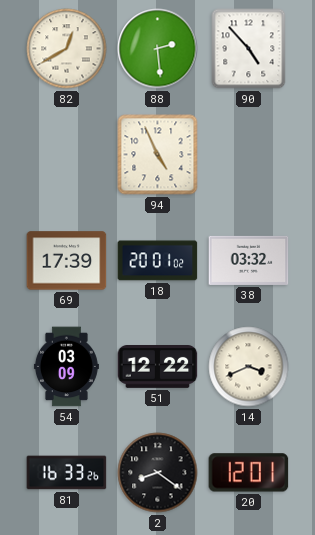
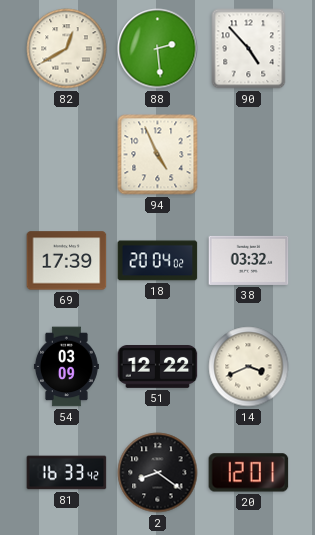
18: 20:01 -> 20:04
81: 16:33:26 -> 16:33:42
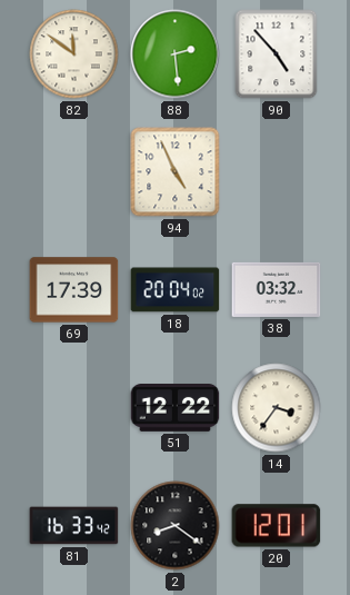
82: 12:40 -> 11:51
54: 03:09 -> none
14: 3:41 -> 3:36
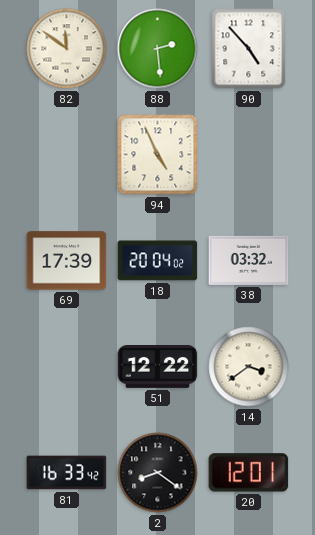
14: 3:36 -> 3:39
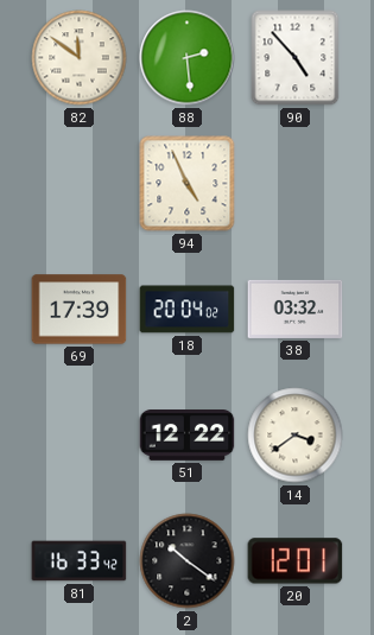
2: 8:21 -> 10:21
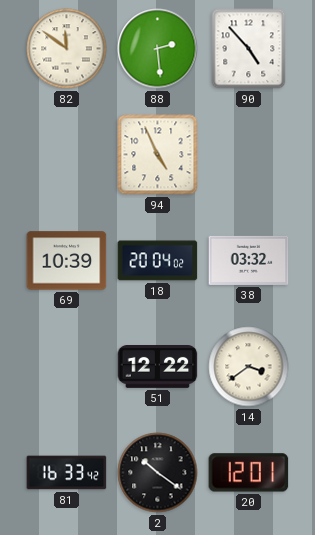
69: 17:39 -> 10:39
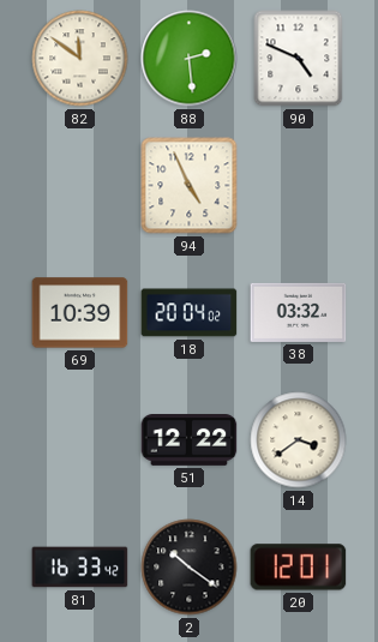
90: 4:53 -> 4:49
